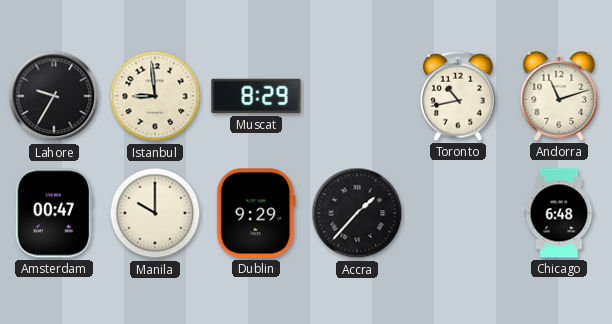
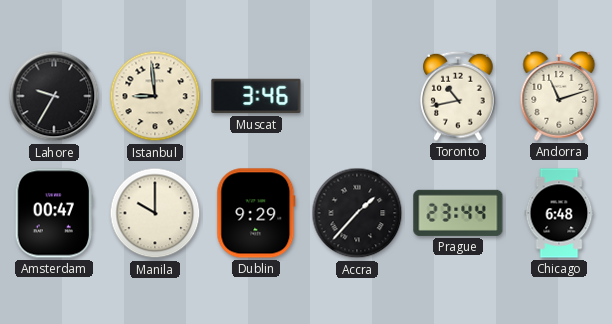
Muscat: 8:29 -> 3:46
Prague: none -> 23:44
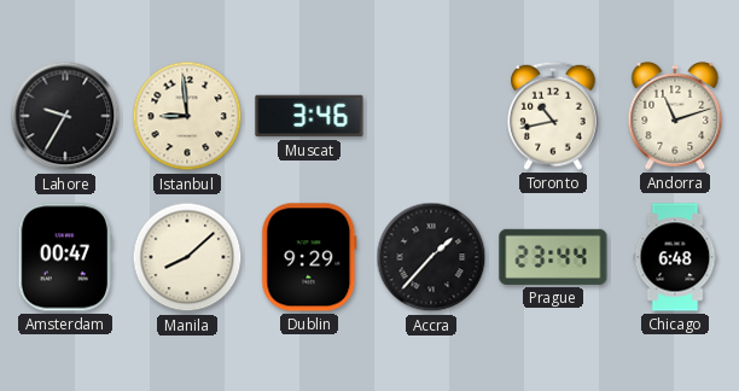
Manila: 10:00 -> 8:08
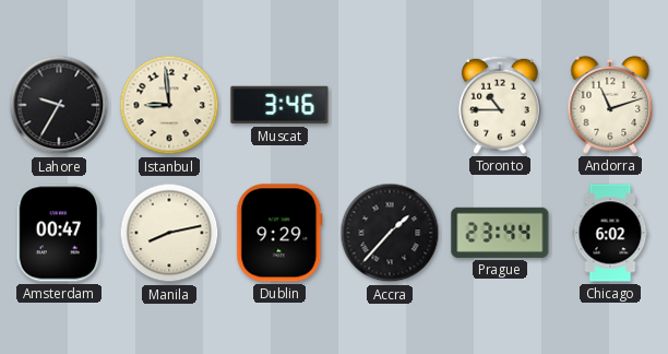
Toronto: 10:43 -> 10:45
Manila: 8:08 -> 8:13
Chicago: 6:48 -> 6:02
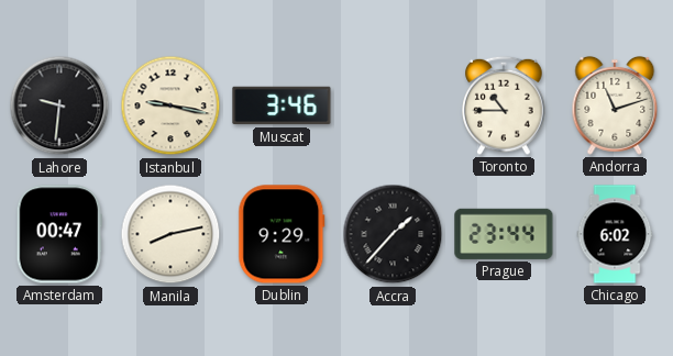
Lahore: 9:35 -> 9:31
Istanbul: 8:59 -> 9:17
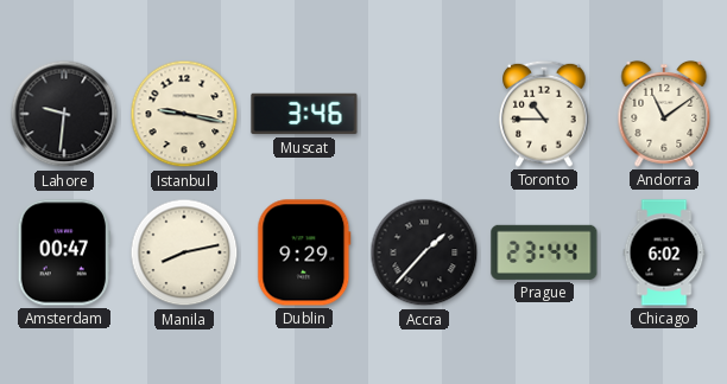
Andorra: 11:12 -> 11:09
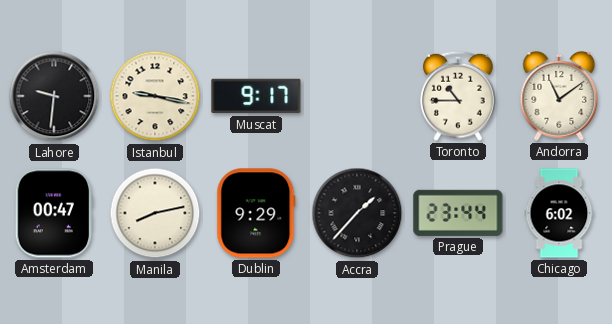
Muscat: 3:46 -> 9:17
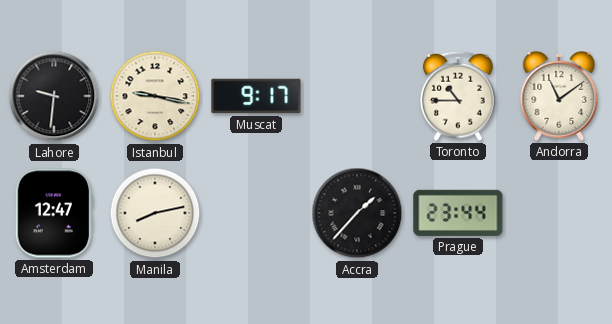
Amsterdam: 00:47 -> 12:47
Dublin: 9:29 -> none
Chicago: 6:02 -> none
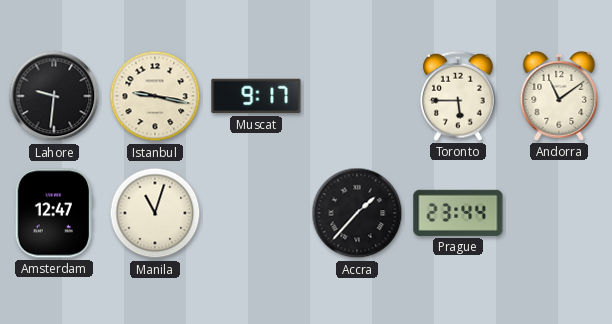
Toronto: 10:45 -> 5:45
Manila: 8:13 -> 11:03
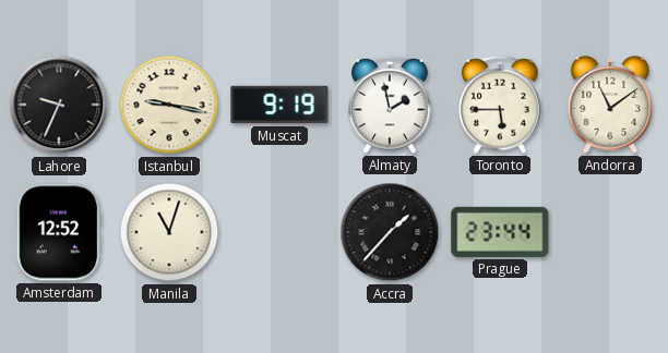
Lahore: 9:31 -> 9:34
Muscat: 9:17 -> 9:19
Almaty: none -> 1:58
Amsterdam: 12:47 -> 12:52
